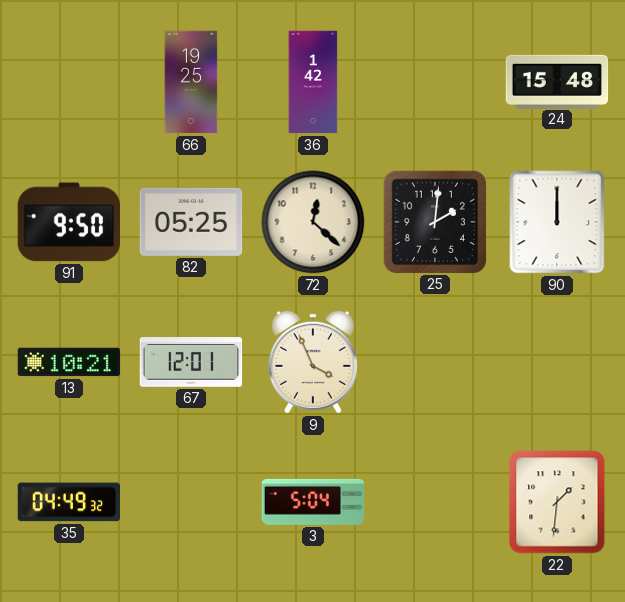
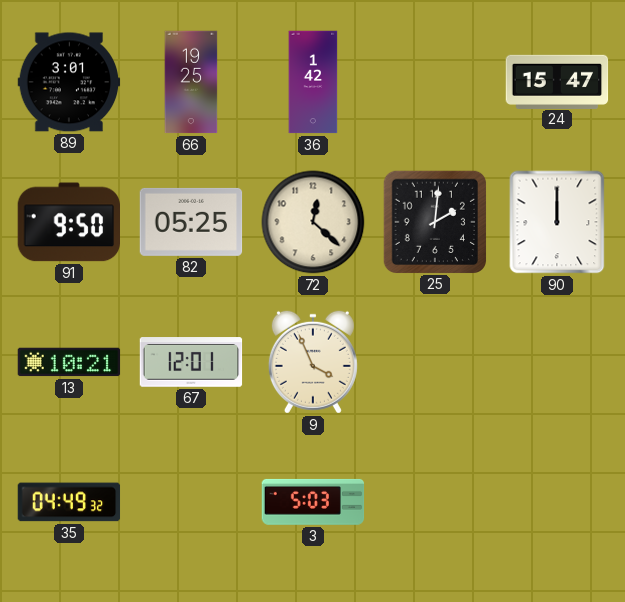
89: none -> 3:01
24: 15:48 -> 15:47
3: 5:04 -> 5:03
22: 1:31 -> none
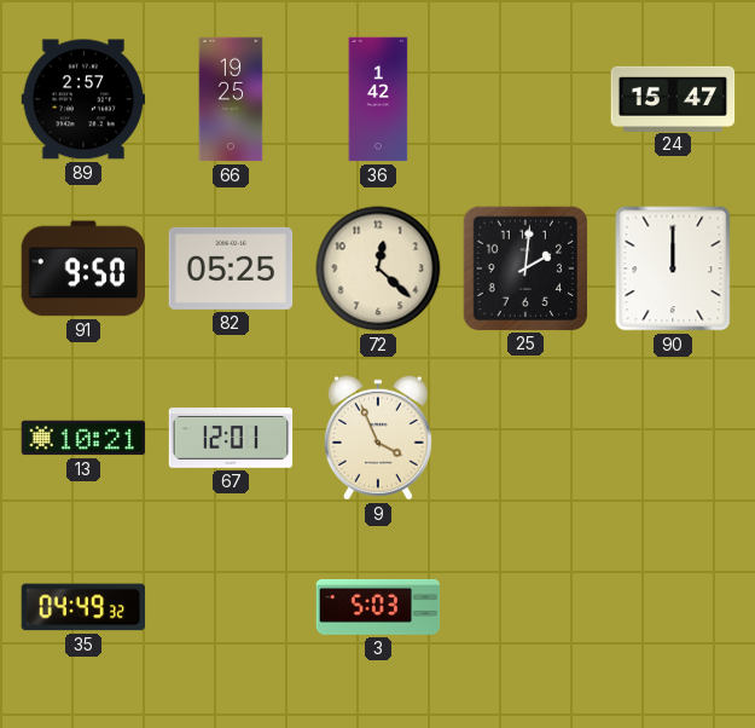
89: 3:01 -> 2:57
